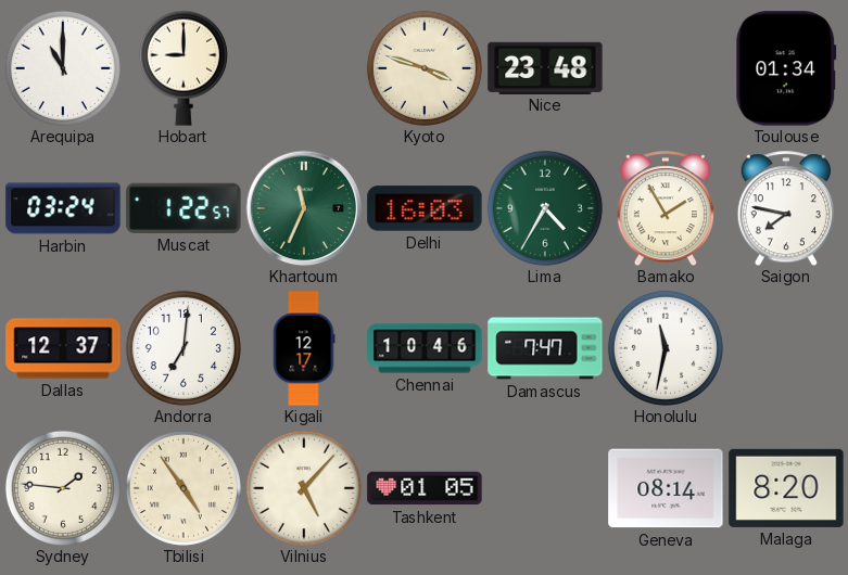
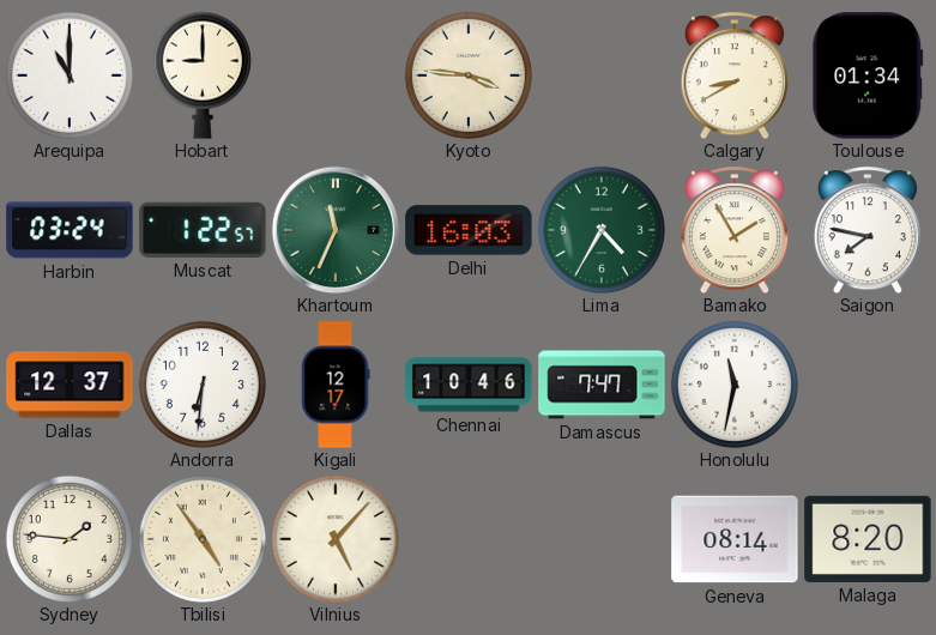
Kyoto: 3:48 -> 3:46
Nice: 23:48 -> none
Calgary: none -> 8:40
Andorra: 7:01 -> 6:31
Tashkent: 01:05 -> none
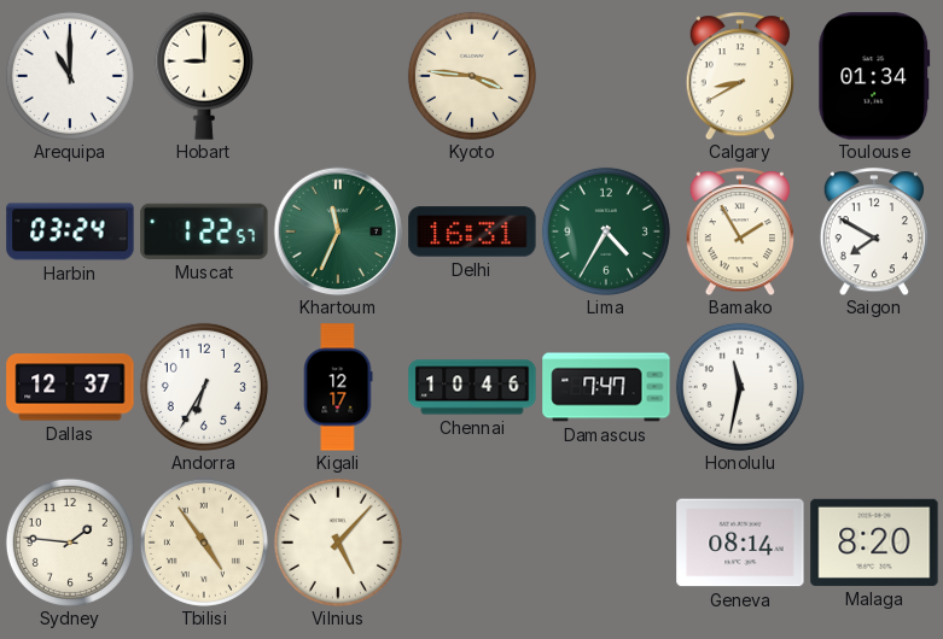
Delhi: 16:03 -> 16:31
Saigon: 7:47 -> 7:50
Andorra: 6:31 -> 6:35
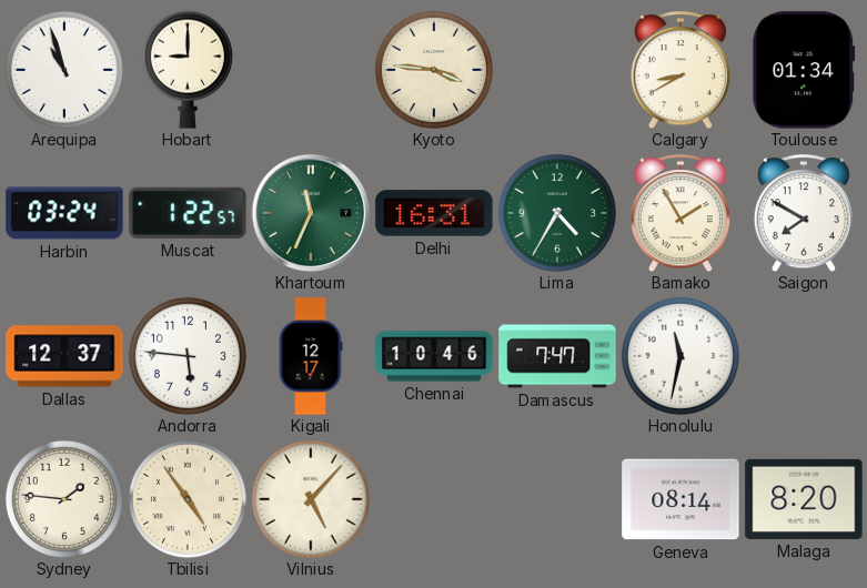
Arequipa: 11:00 -> 10:57
Andorra: 6:35 -> 5:46
